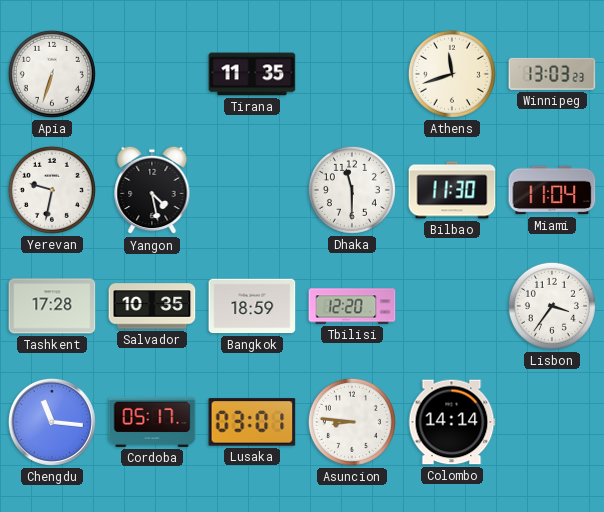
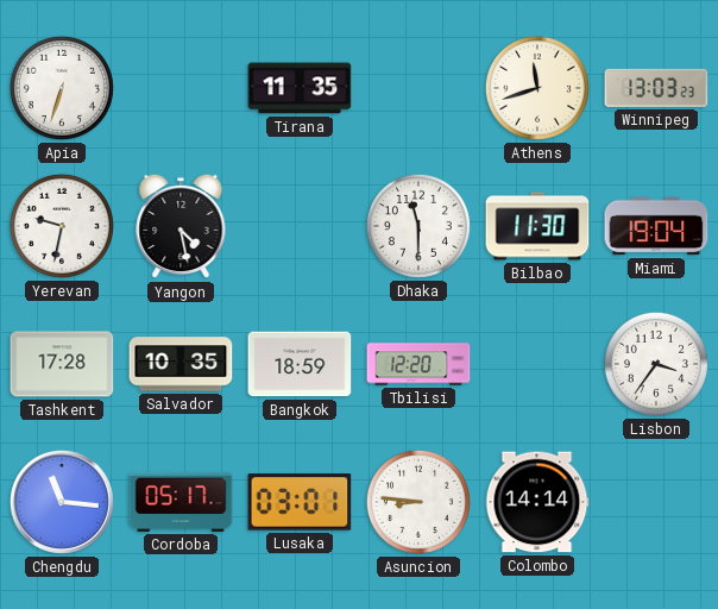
Miami: 11:04 -> 19:04
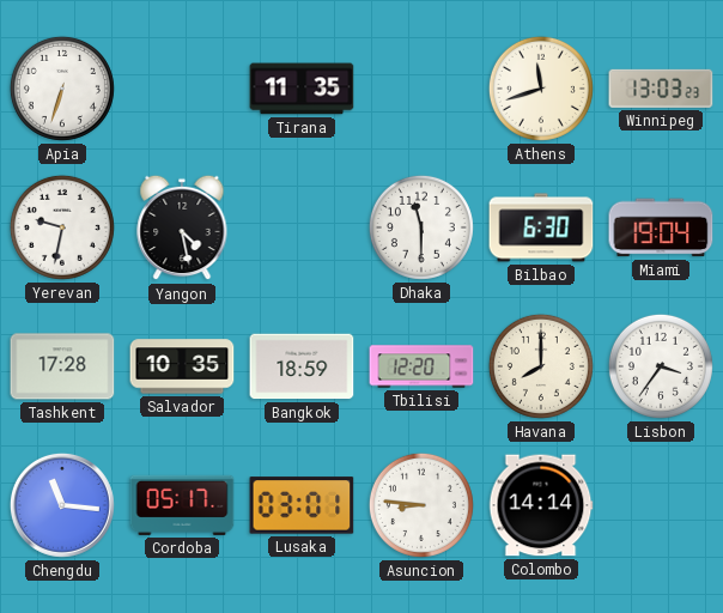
Bilbao: 11:30 -> 6:30
Havana: none -> 8:00
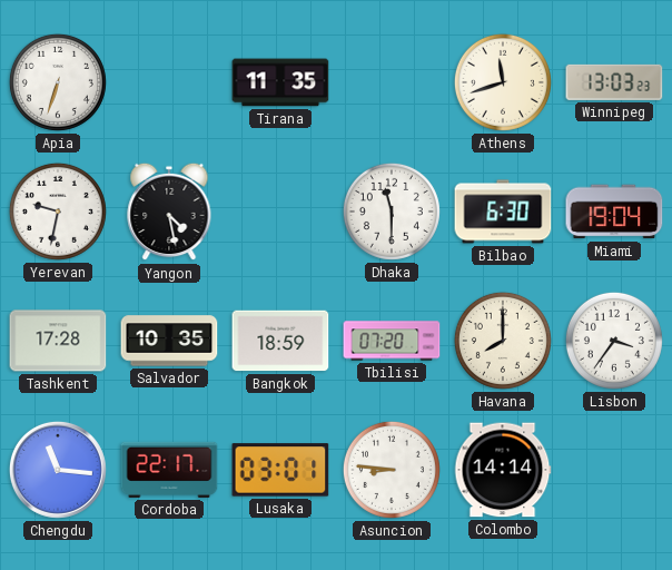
Tbilisi: 12:20 -> 07:20
Cordoba: 05:17 -> 22:17
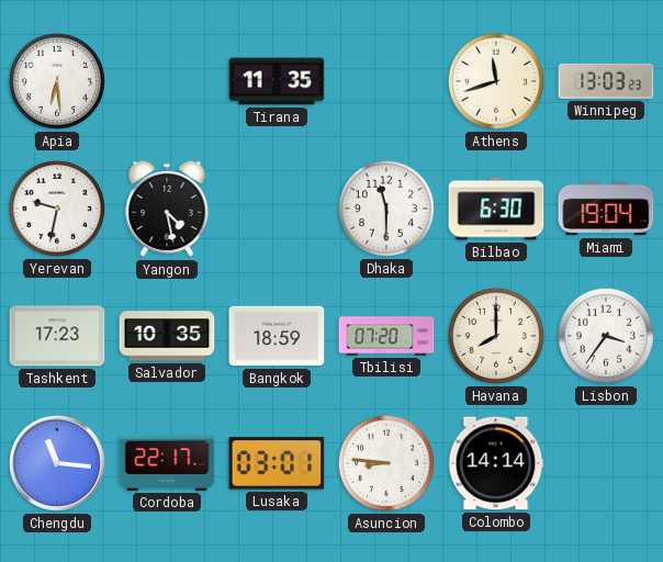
Apia: 6:33 -> 6:29
Tashkent: 17:28 -> 17:23
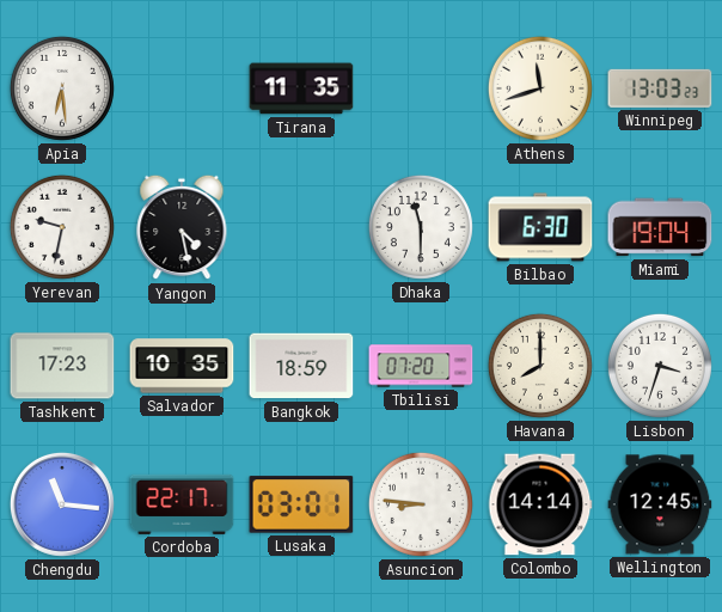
Lisbon: 3:36 -> 3:33
Wellington: none -> 12:45
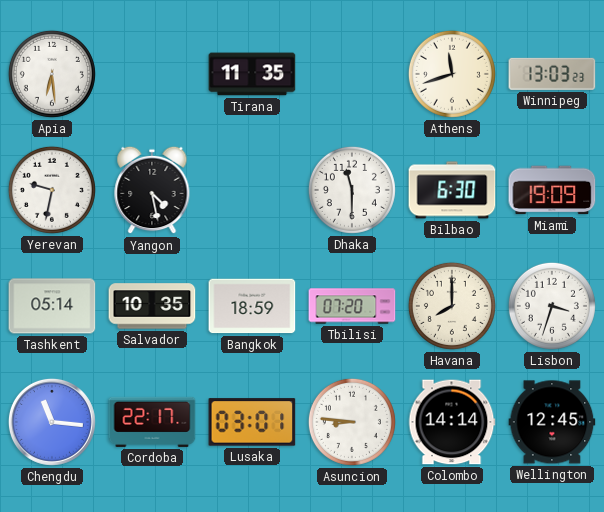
Miami: 19:04 -> 19:09
Tashkent: 17:23 -> 05:14
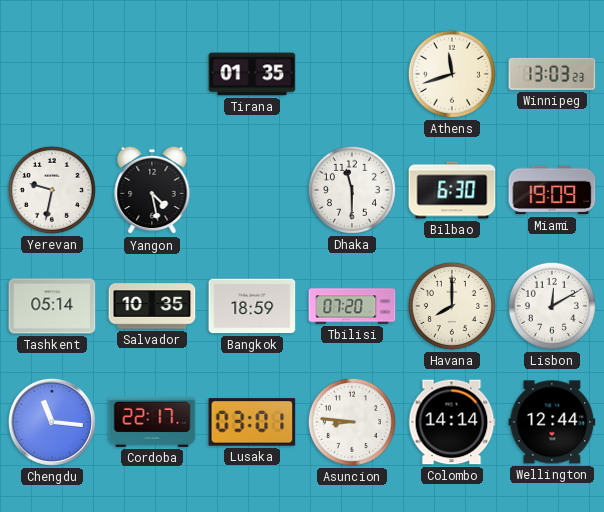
Apia: 6:29 -> none
Tirana: 11:35 -> 01:35
Lisbon: 3:33 -> 12:10
Wellington: 12:45 -> 12:44
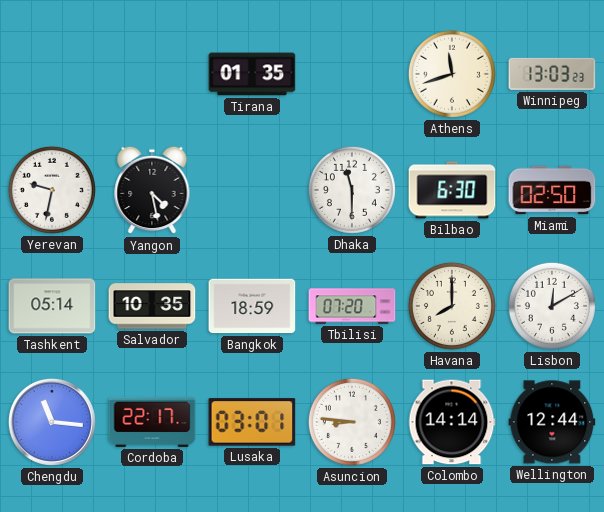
Miami: 19:09 -> 02:50
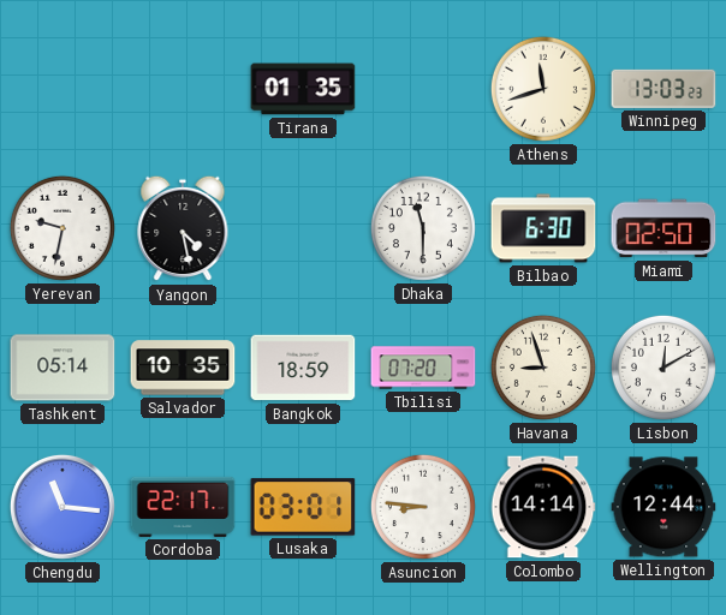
Havana: 8:00 -> 8:57
